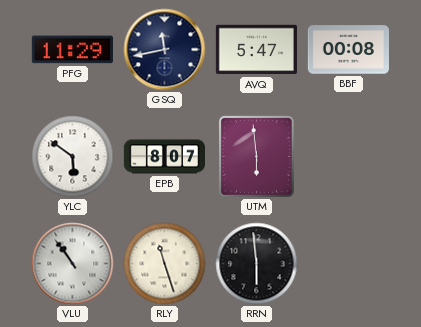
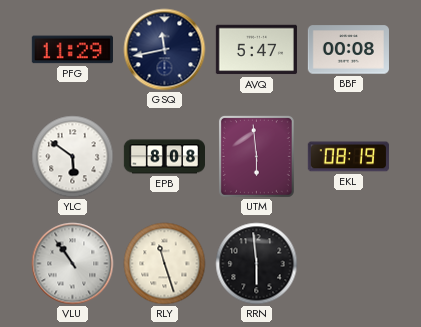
EPB: 8:07 -> 8:08
EKL: none -> 08:19
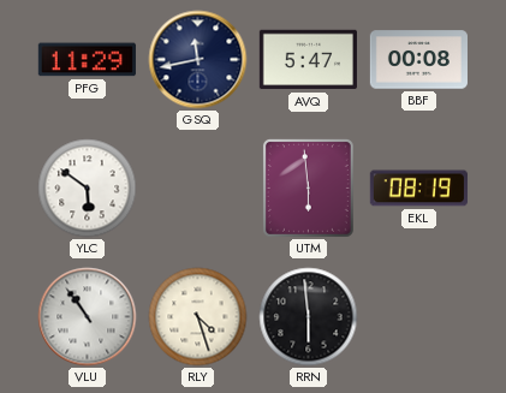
EPB: 8:08 -> none
RLY: 11:27 -> 4:27
